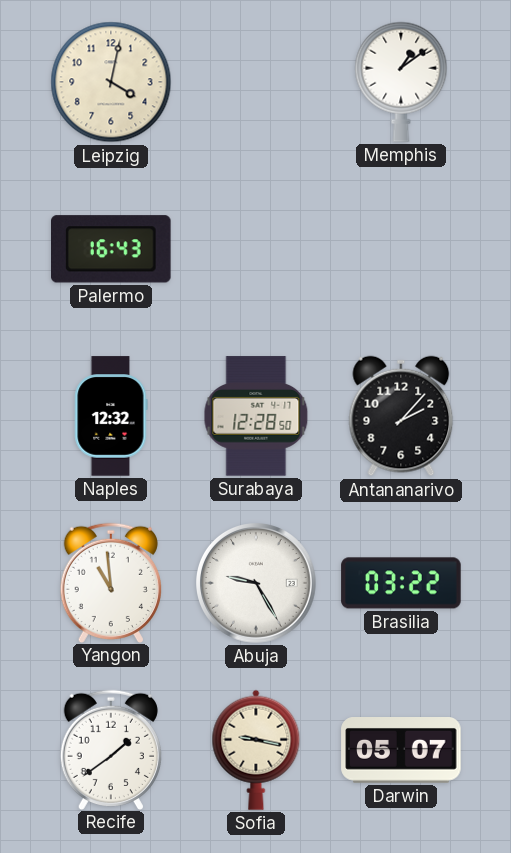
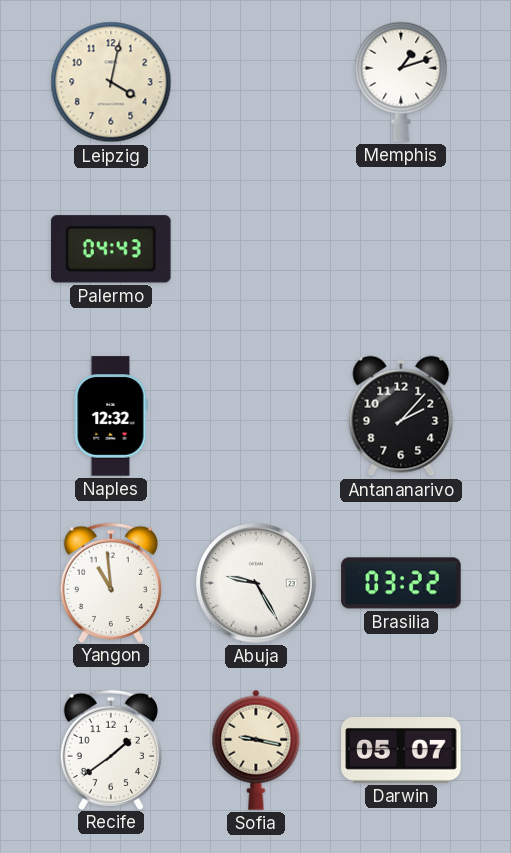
Memphis: 1:09 -> 1:12
Palermo: 16:43 -> 04:43
Surabaya: 12:28 -> none
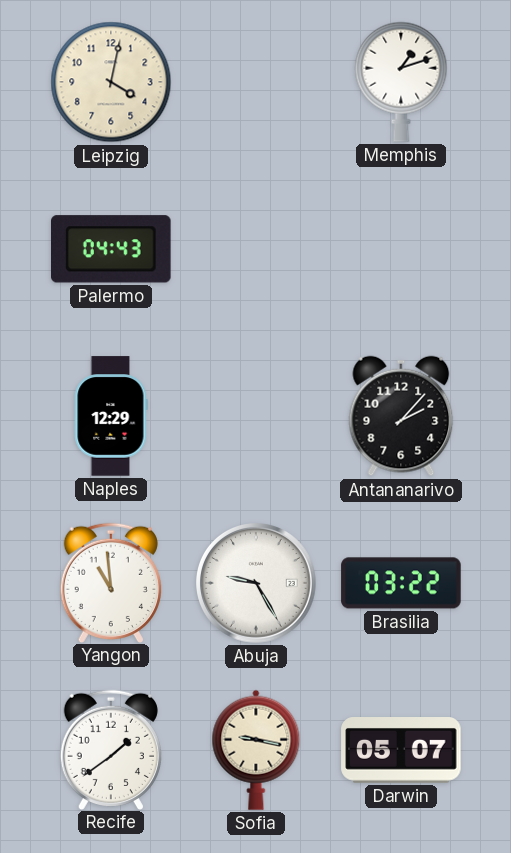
Naples: 12:32 -> 12:29
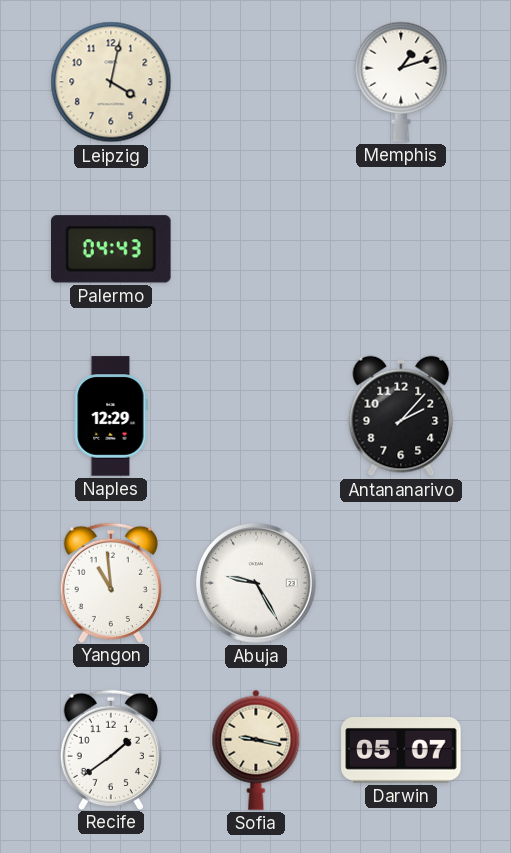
Brasilia: 03:22 -> none
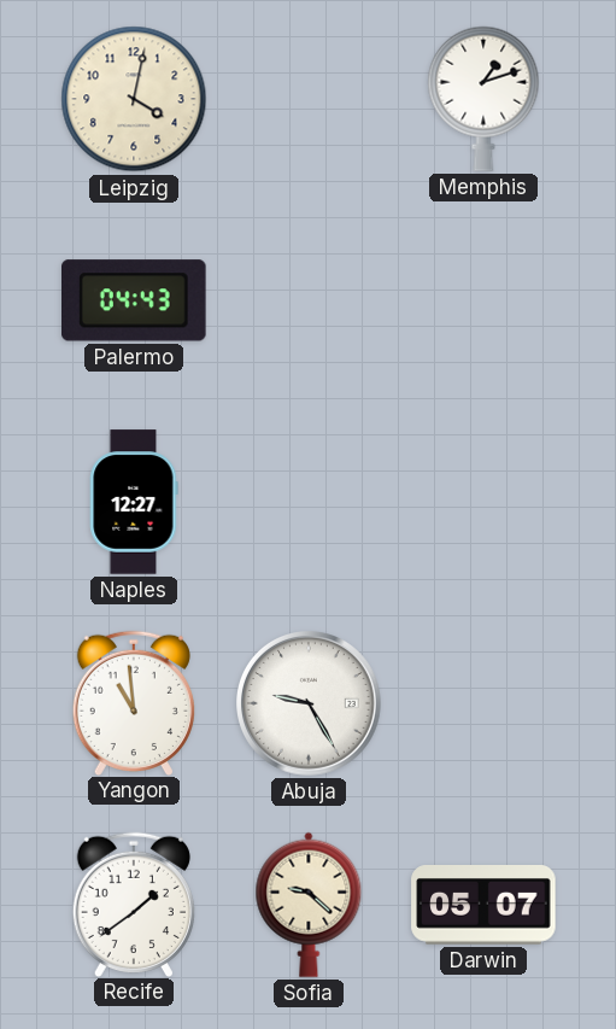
Naples: 12:29 -> 12:27
Antananarivo: 2:07 -> none
Sofia: 9:17 -> 9:22
